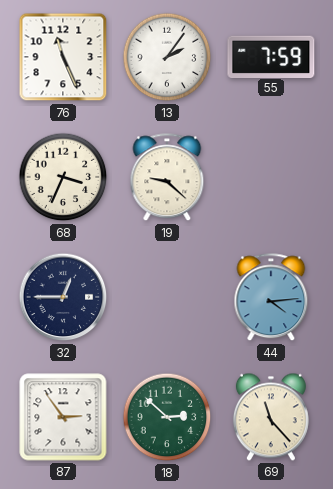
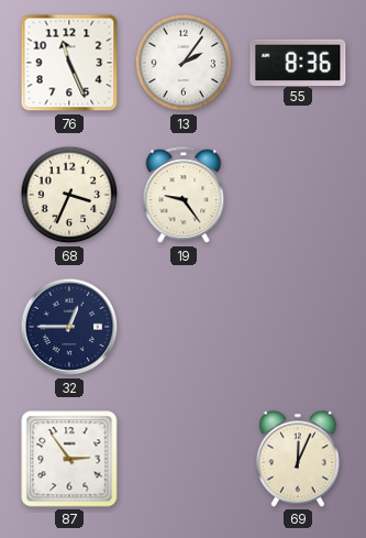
55: 7:59 -> 8:36
19: 9:22 -> 9:24
44: 4:14 -> none
18: 2:52 -> none
69: 11:23 -> 12:04
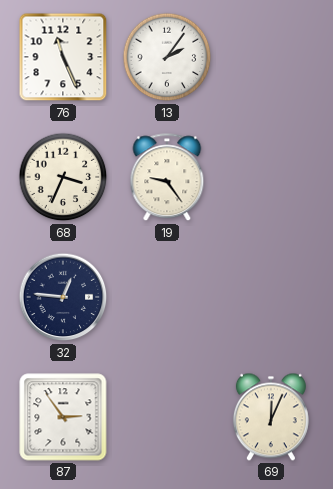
55: 8:36 -> none
32: 12:45 -> 12:46
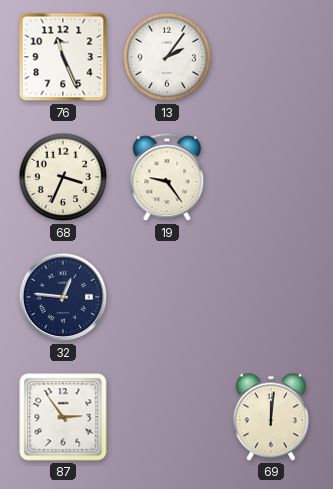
69: 12:04 -> 12:01
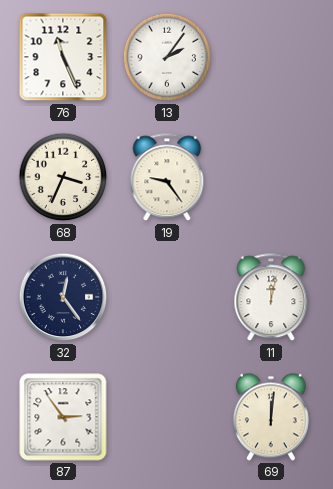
32: 12:46 -> 12:24
11: none -> 12:02
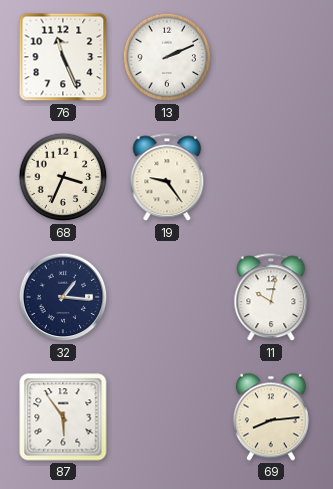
13: 2:06 -> 2:11
32: 12:24 -> 1:16
11: 12:02 -> 10:02
87: 2:54 -> 5:54
69: 12:01 -> 8:14
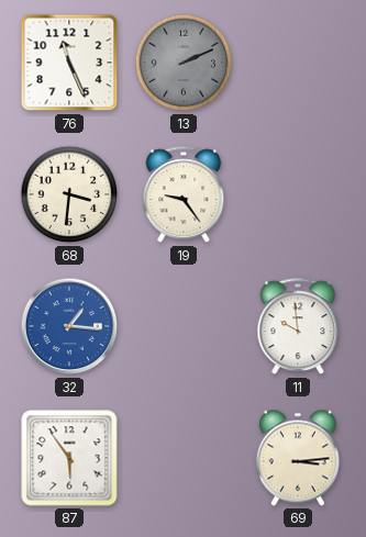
13 dial: white -> grey
68: 3:34 -> 3:31
32 dial: navy -> blue
11: 10:02 -> 9:59
69: 8:14 -> 3:14
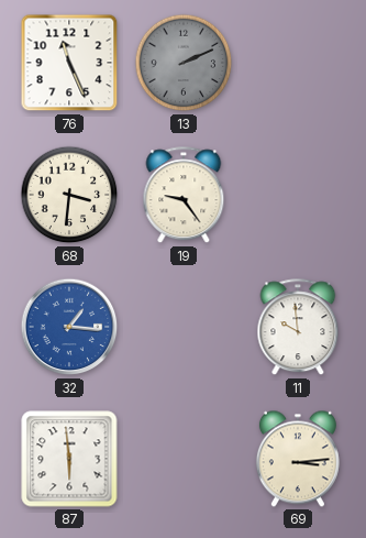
87: 5:54 -> 5:59
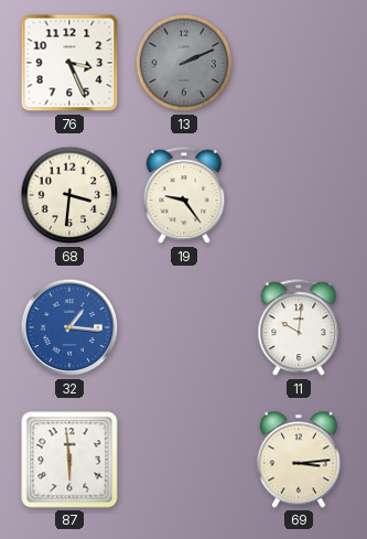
76: 11:26 -> 3:26
11: 9:59 -> 10:01
